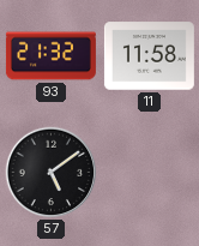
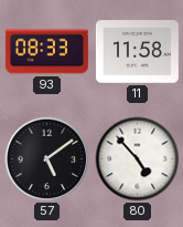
93: 21:32 -> 08:33
80: none -> 4:53
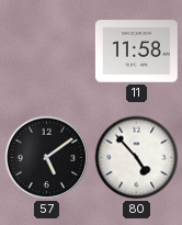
93: 08:33 -> none
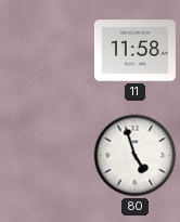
57: 5:09 -> none
80: 4:53 -> 4:57
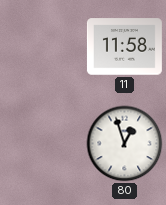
80: 4:57 -> 12:57
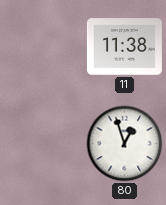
11: 11:58 -> 11:38
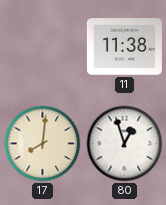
17: none -> 8:01
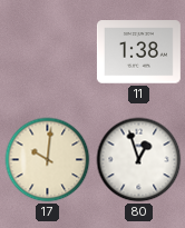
11: 11:38 -> 1:38
17: 8:01 -> 10:01
